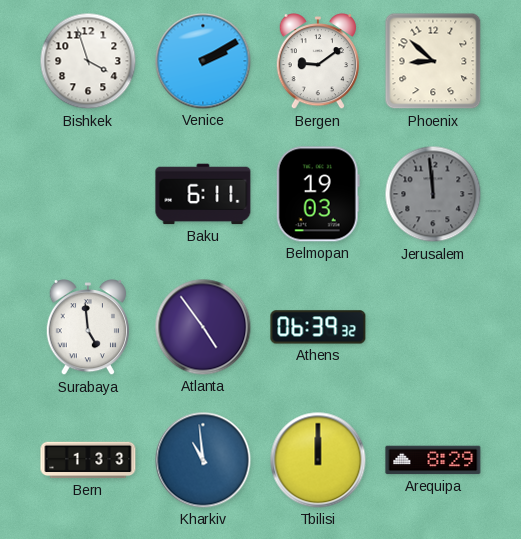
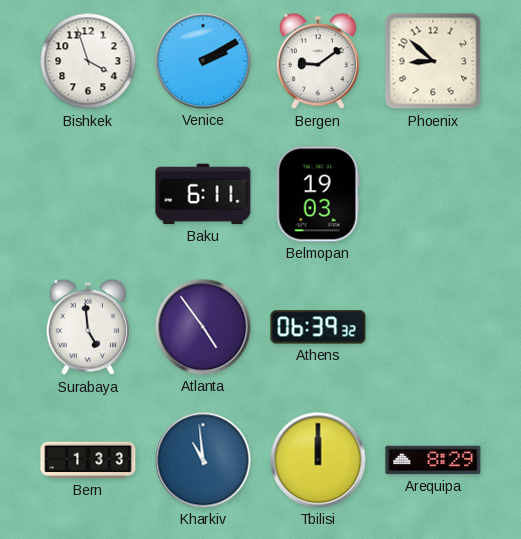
Jerusalem: 11:59 -> none
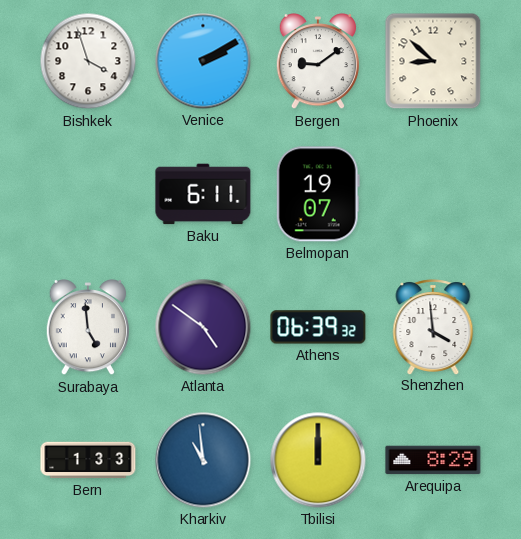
Belmopan: 19:03 -> 19:07
Atlanta: 4:54 -> 4:51
Shenzhen: none -> 3:59
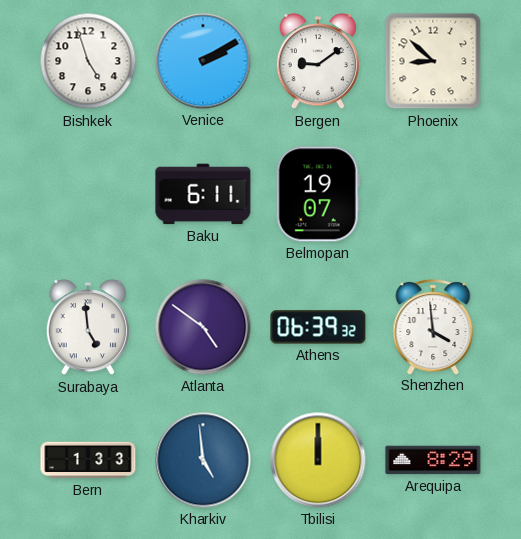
Bishkek: 3:57 -> 4:57
Kharkiv: 10:59 -> 4:59
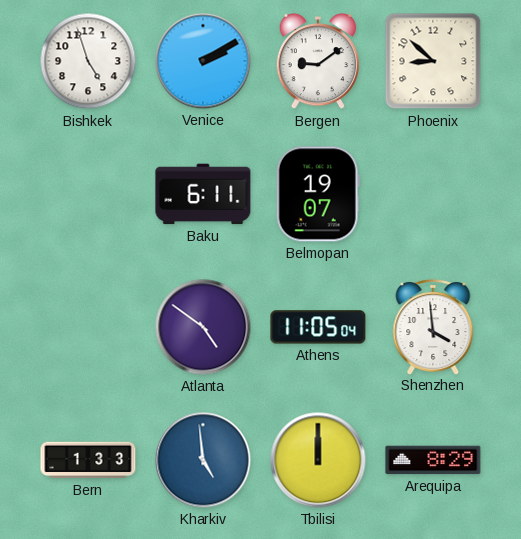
Surabaya: 4:59 -> none
Athens: 06:39 -> 11:05
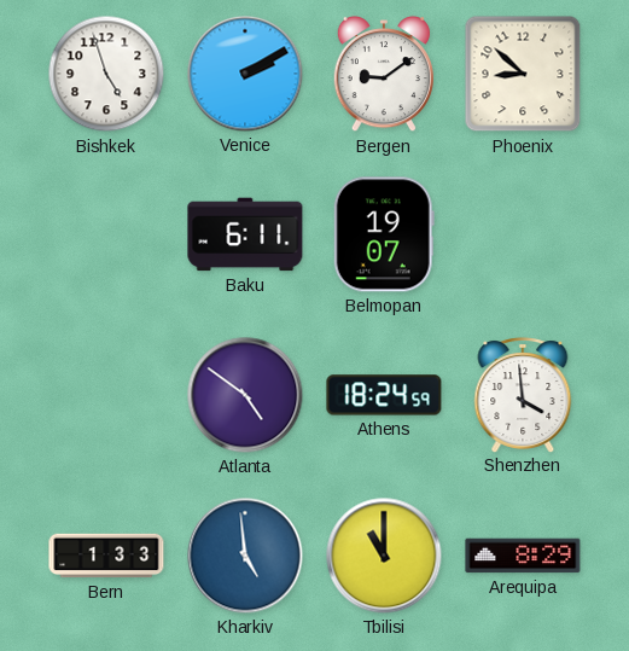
Athens: 11:05 -> 18:24
Tbilisi: 12:00 -> 11:00
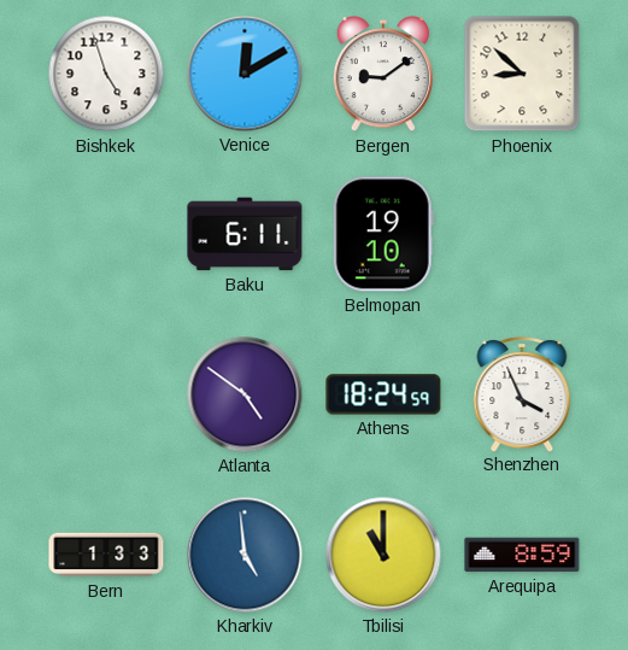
Venice: 2:10 -> 12:10
Belmopan: 19:07 -> 19:10
Shenzhen: 3:59 -> 3:56
Arequipa: 8:29 -> 8:59
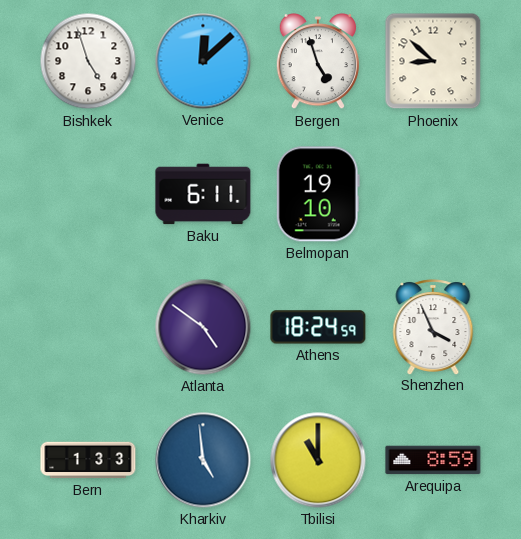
Venice: 12:10 -> 12:08
Bergen: 9:09 -> 4:57
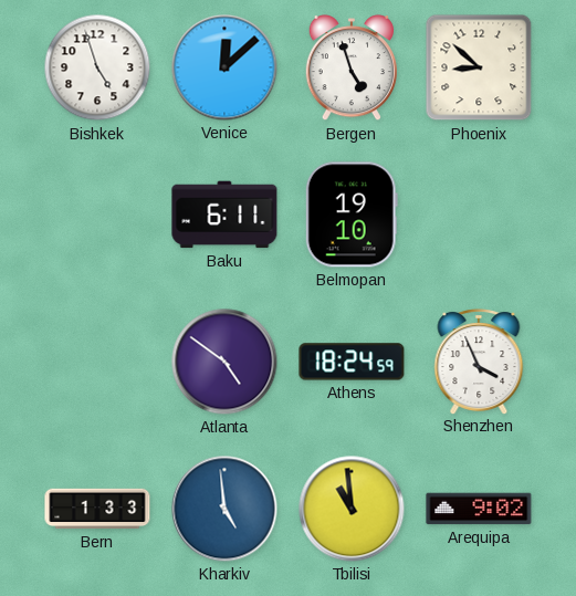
Tbilisi: 11:00 -> 10:59
Arequipa: 8:59 -> 9:02
